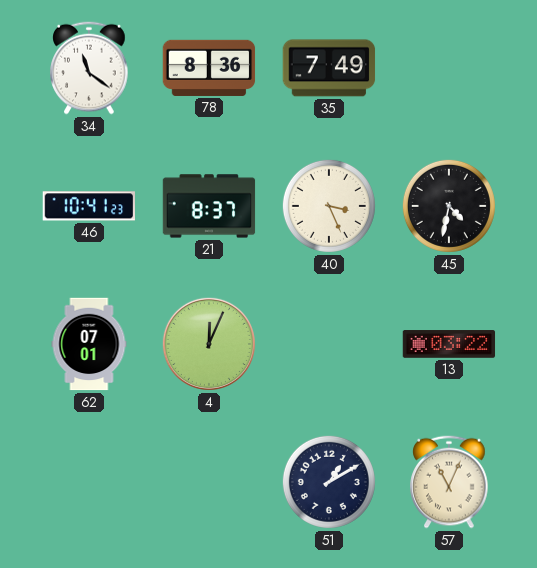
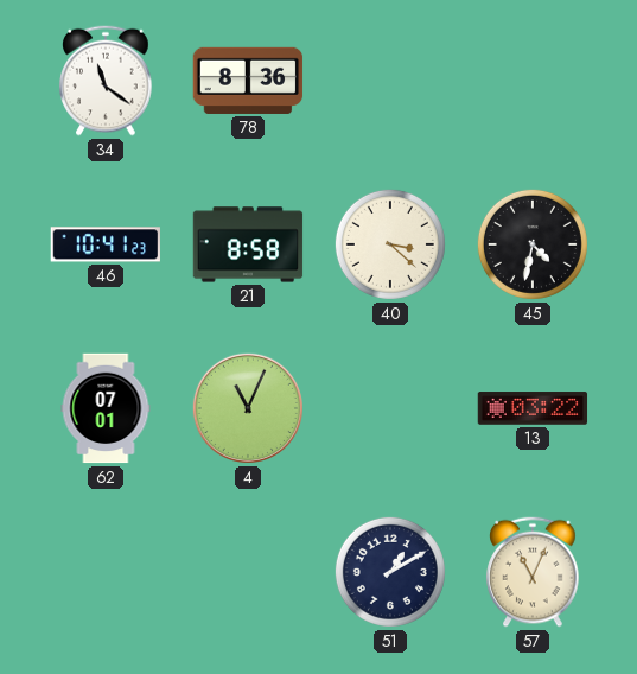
35: 7:49 -> none
21: 8:37 -> 8:58
40: 3:26 -> 3:22
4: 12:04 -> 11:04
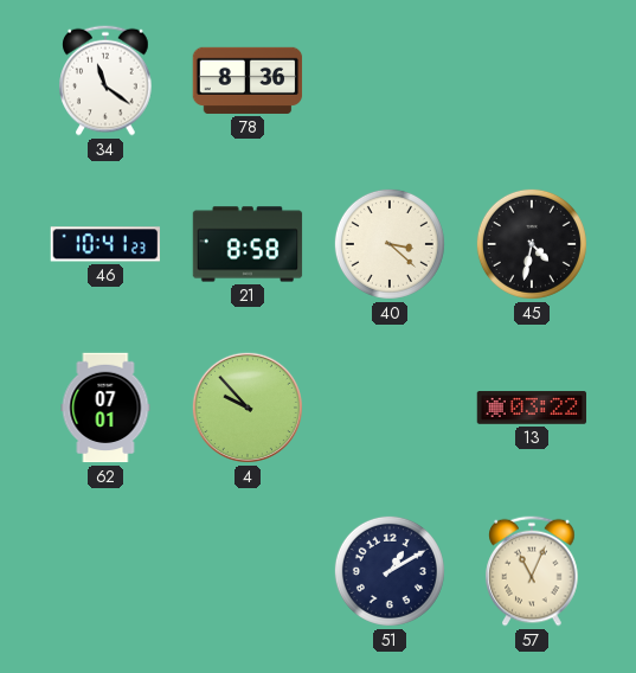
4: 11:04 -> 9:53
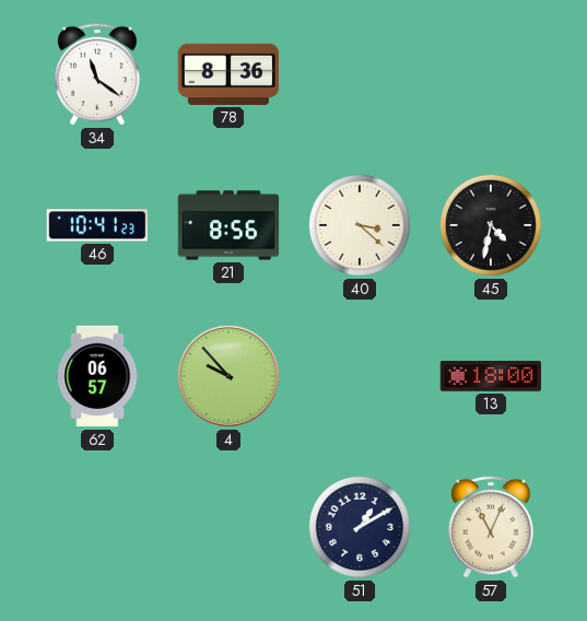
21: 8:58 -> 8:56
62: 07:01 -> 06:57
13: 03:22 -> 18:00
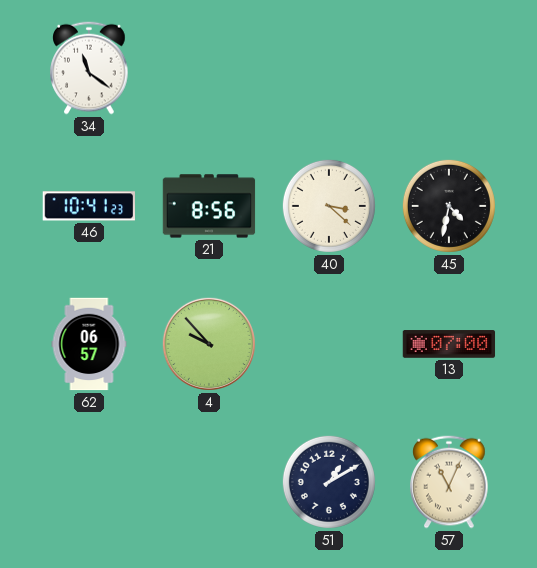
78: 8:36 -> none
13: 18:00 -> 07:00
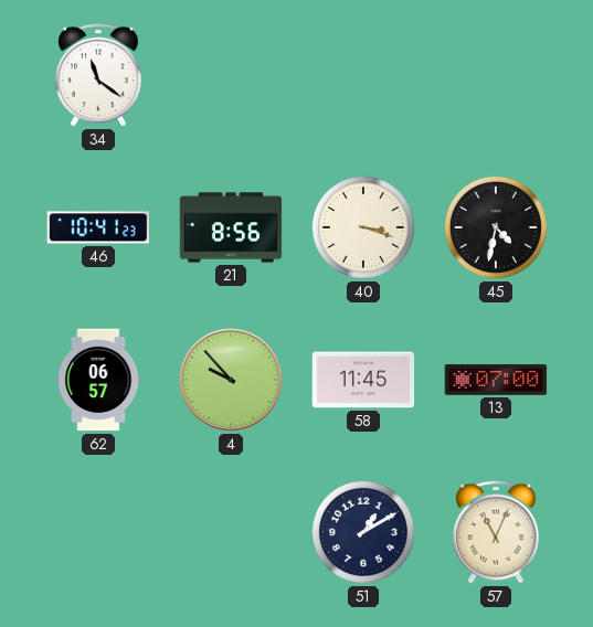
40: 3:22 -> 3:18
58: none -> 11:45
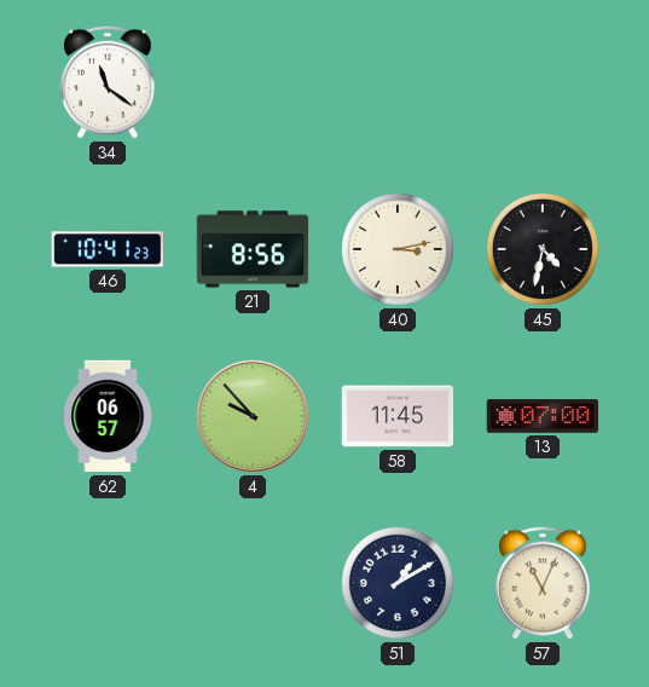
40: 3:18 -> 3:13
